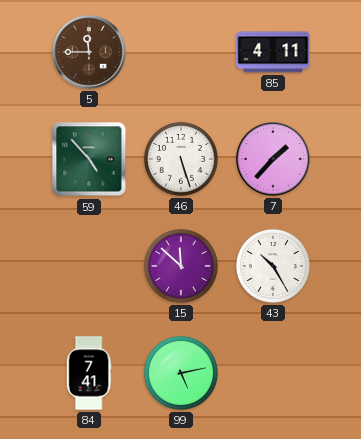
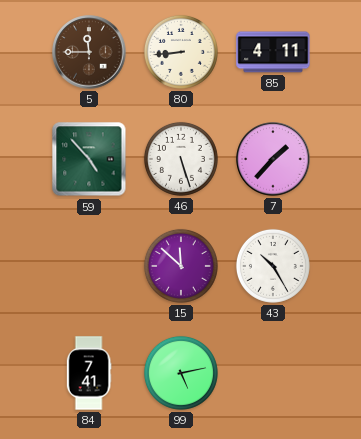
80: none -> 8:44
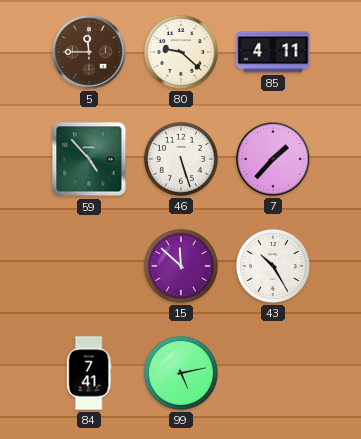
80: 8:44 -> 9:22
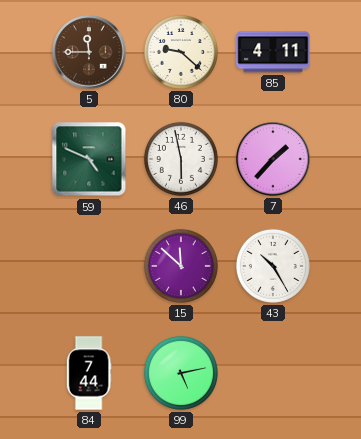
59: 4:53 -> 4:49
46: 5:27 -> 5:58
84: 7:41 -> 7:44
